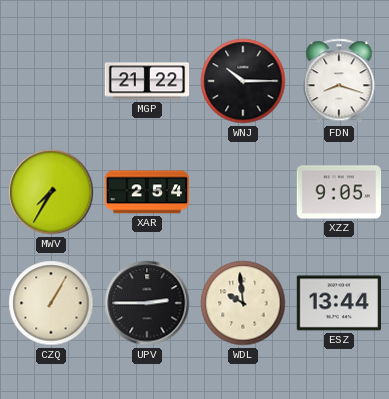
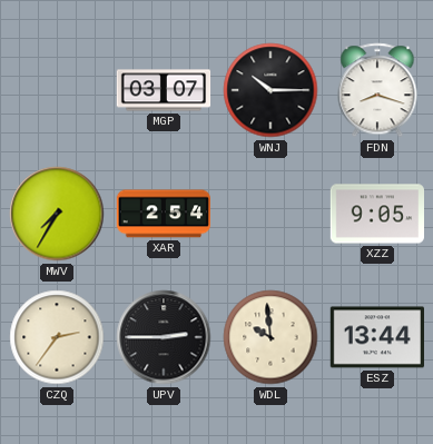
MGP: 21:22 -> 03:07
CZQ: 1:05 -> 2:36
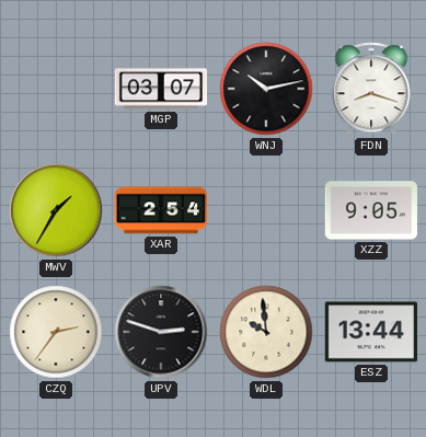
WNJ: 10:15 -> 10:13
MWV: 7:35 -> 1:35
UPV: 2:45 -> 2:48
